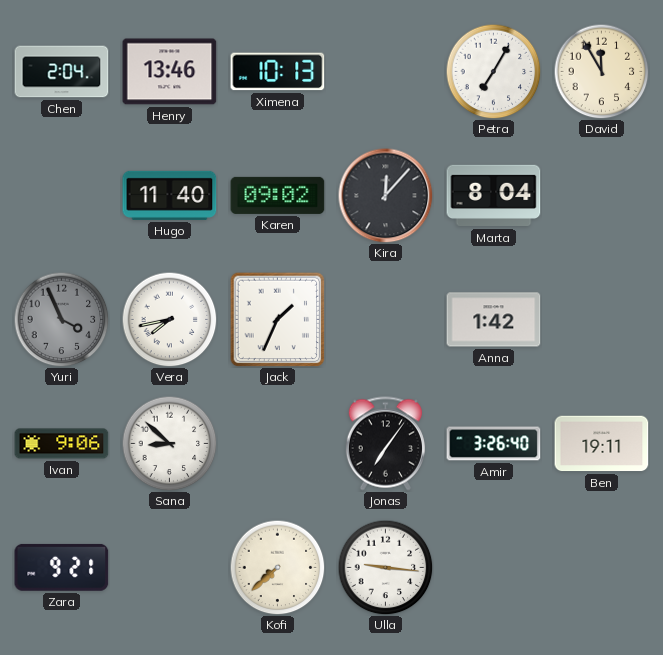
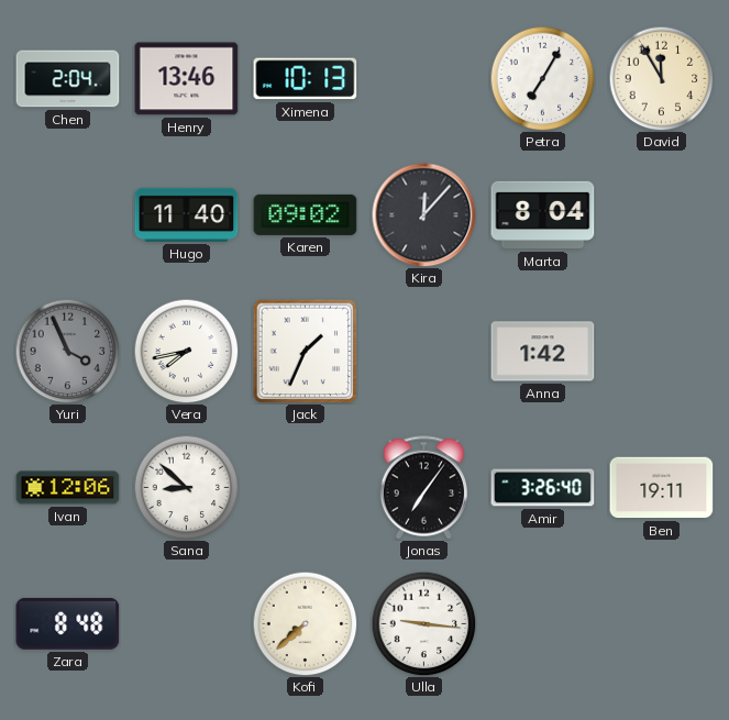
Ivan: 9:06 -> 12:06
Zara: 9:21 -> 8:48
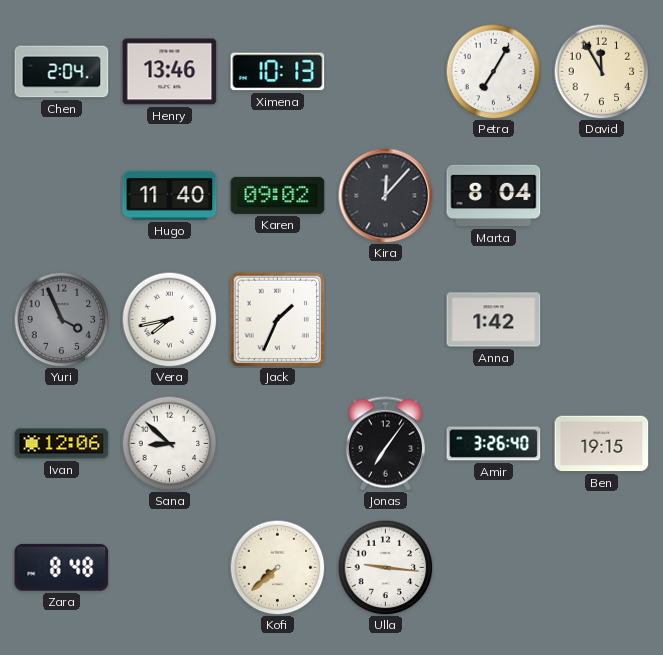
Ben: 19:11 -> 19:15
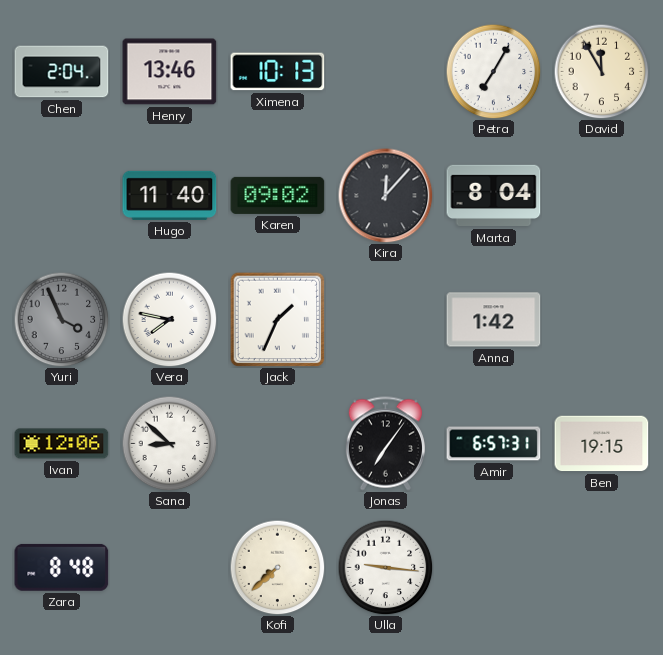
Vera: 7:43 -> 7:47
Amir: 3:26 -> 6:57
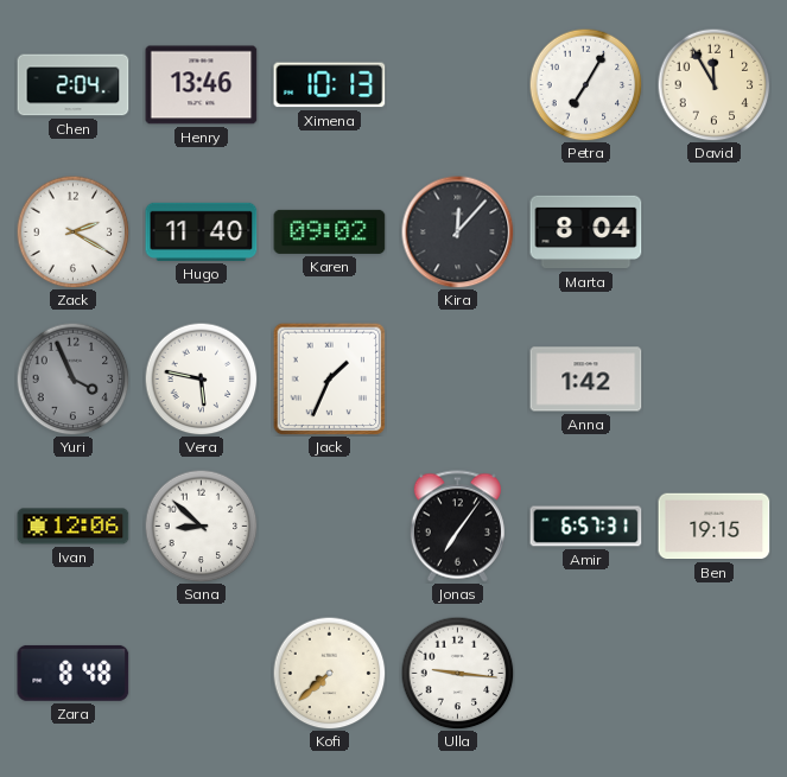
Zack: none -> 2:20
Vera: 7:47 -> 5:47
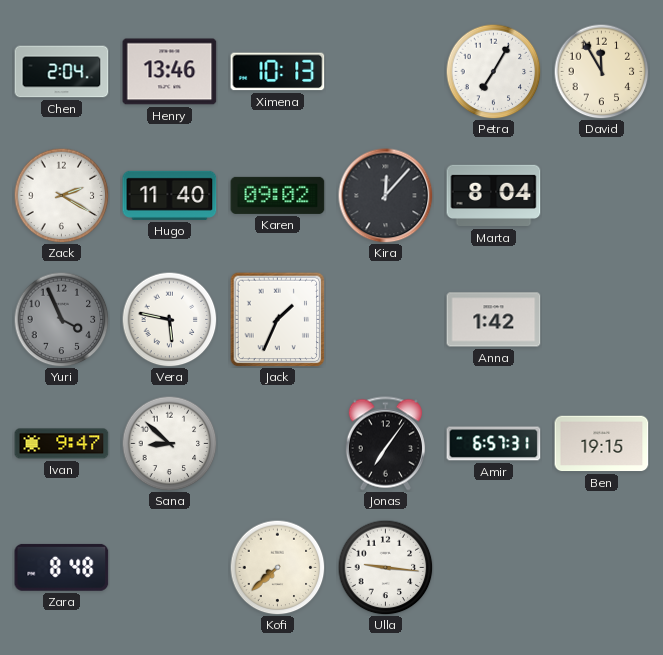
Ivan: 12:06 -> 9:47
